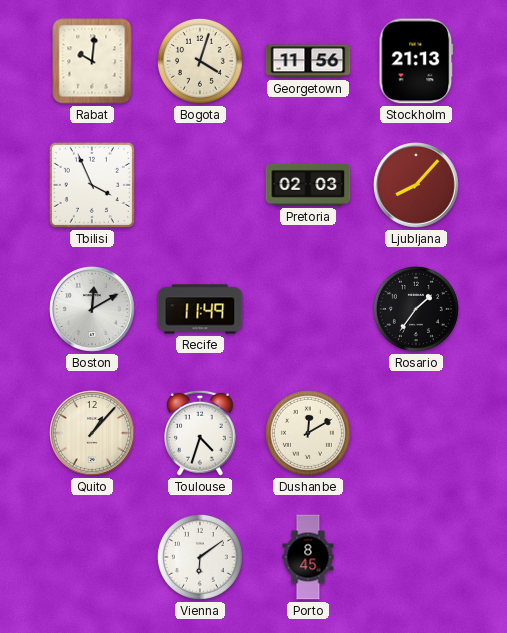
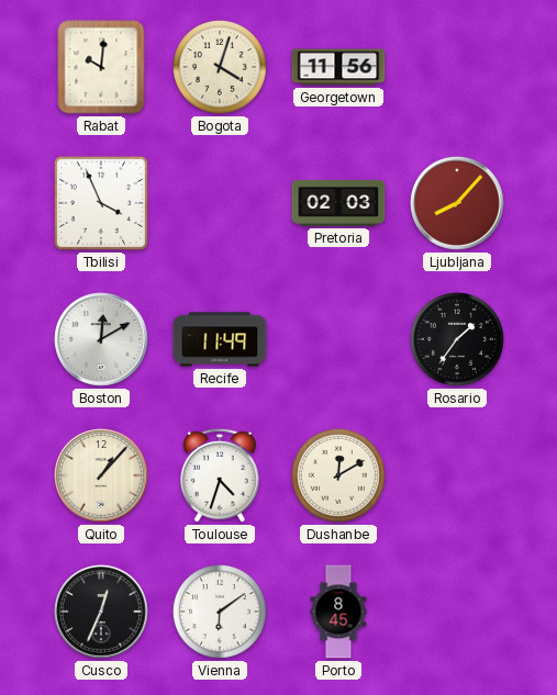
Stockholm: 21:13 -> none
Cusco: none -> 12:34
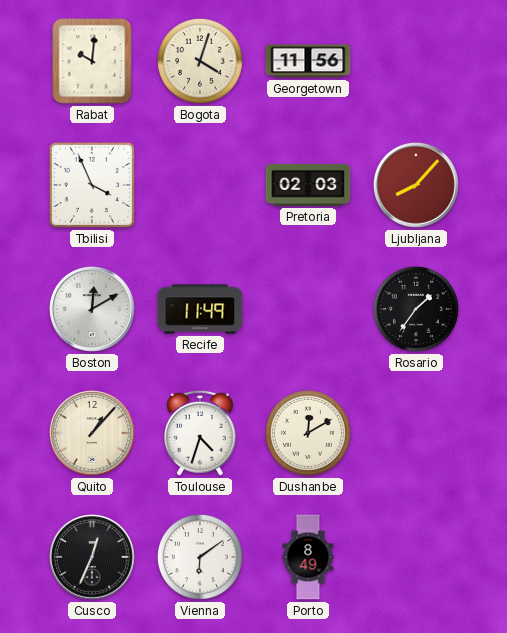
Porto: 8:45 -> 8:49
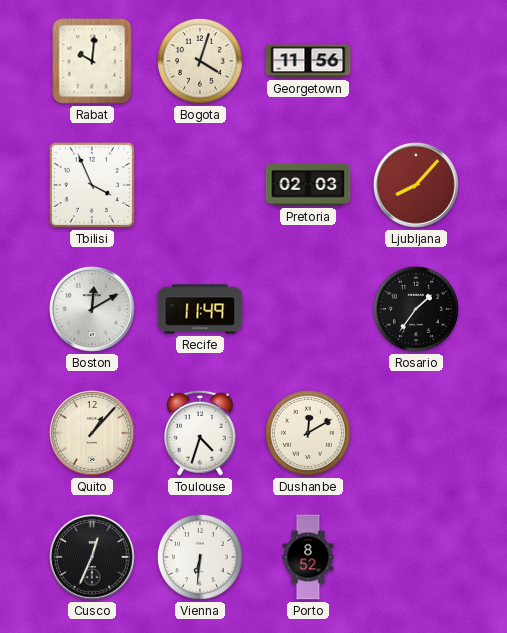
Vienna: 6:09 -> 6:31
Porto: 8:49 -> 8:52
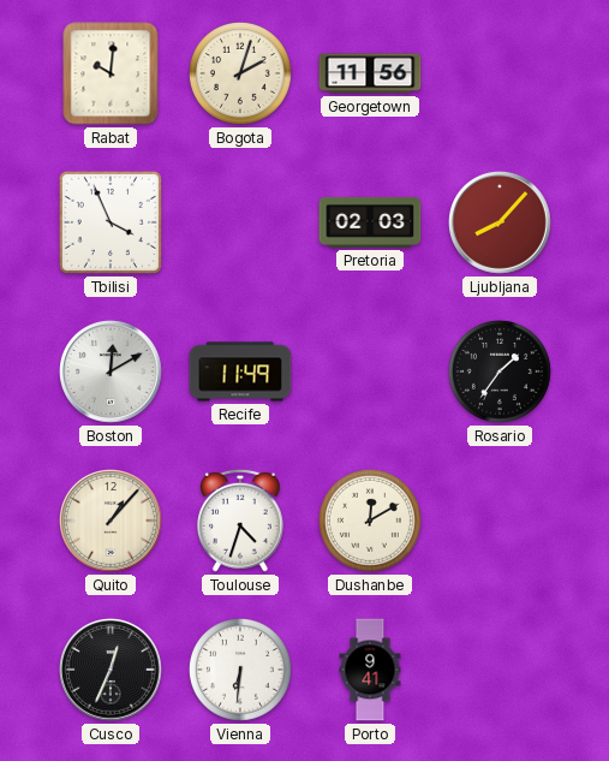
Bogota: 4:03 -> 2:03
Porto: 8:52 -> 9:41
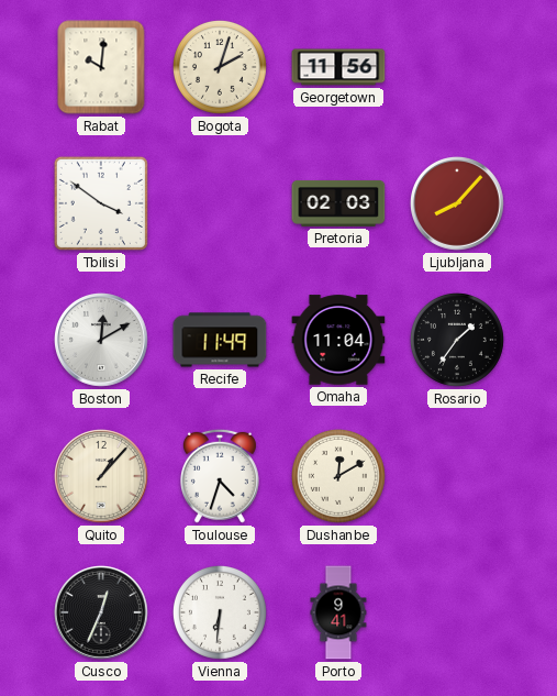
Tbilisi: 3:56 -> 3:51
Omaha: none -> 11:04
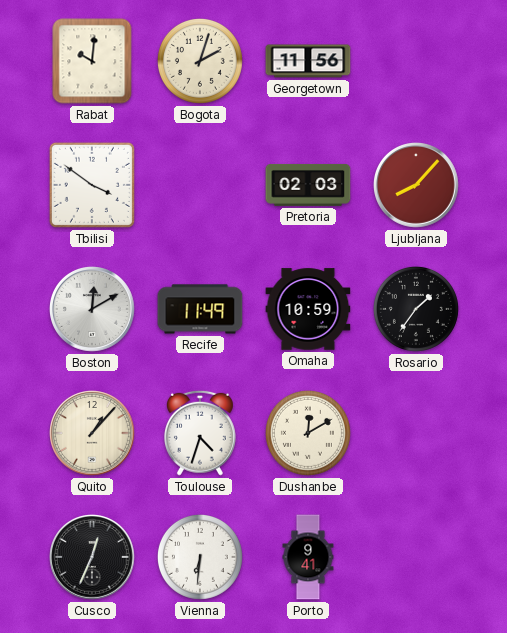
Omaha: 11:04 -> 10:59
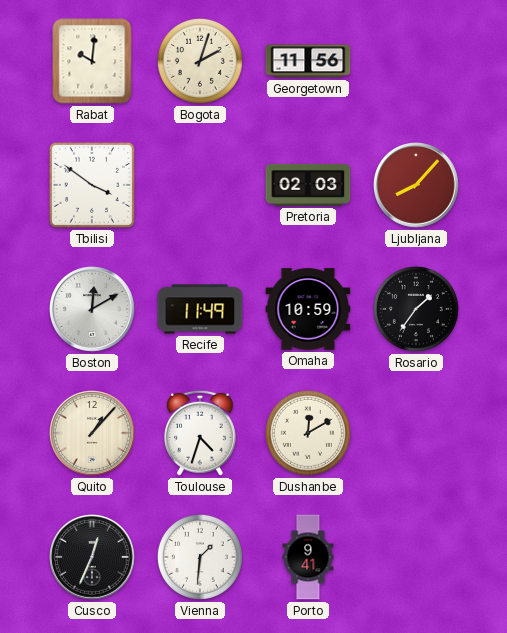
Vienna: 6:31 -> 1:31
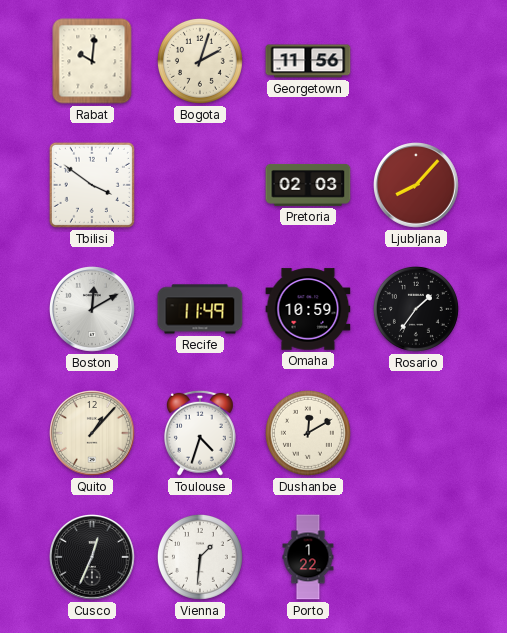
Porto: 9:41 -> 1:22
